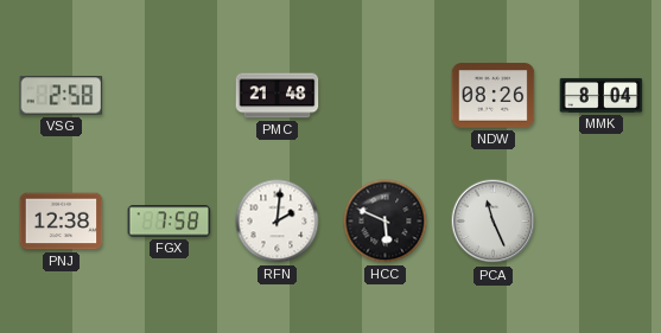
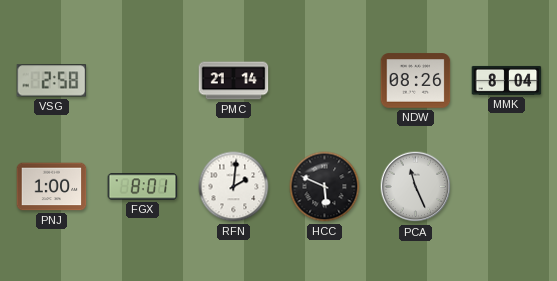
PMC: 21:48 -> 21:14
PNJ: 12:38 -> 1:00
FGX: 7:58 -> 8:01
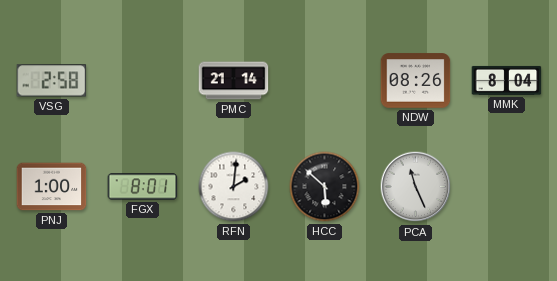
HCC: 5:49 -> 5:52
